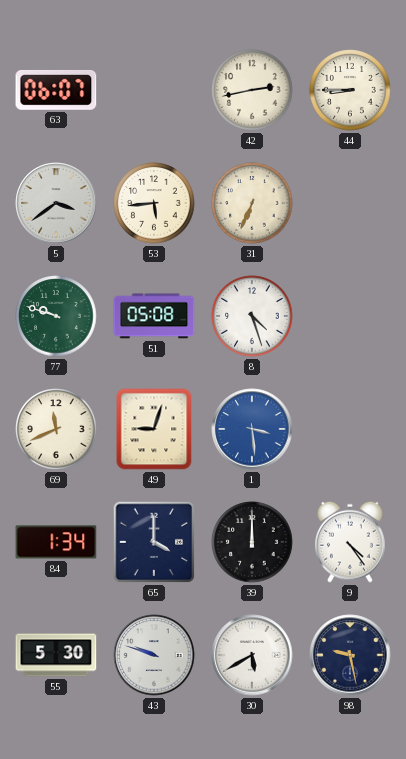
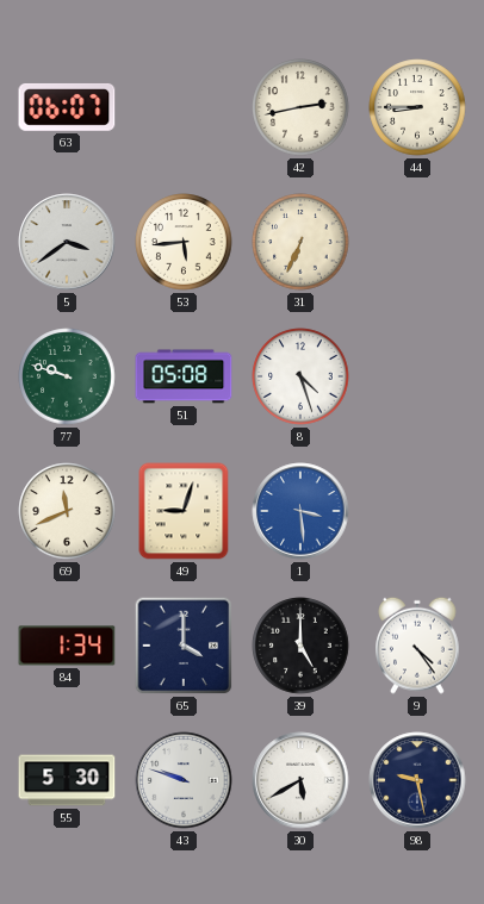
39: 12:00 -> 5:00
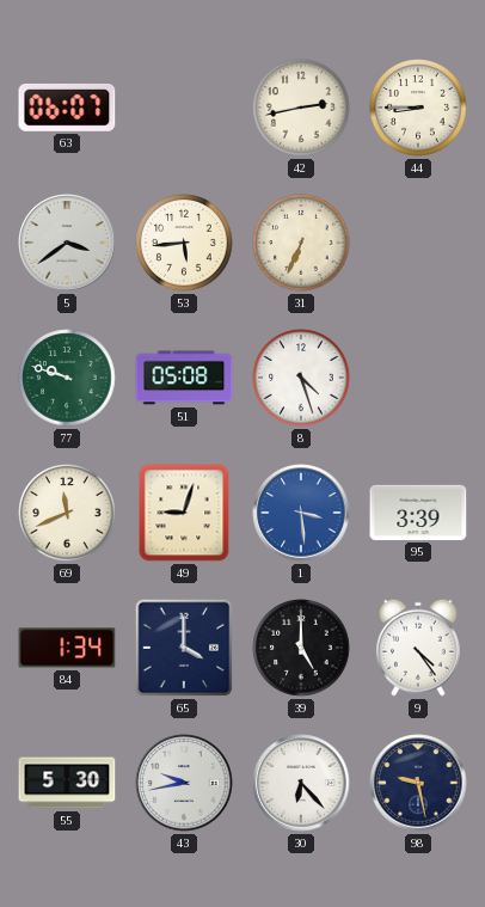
95: none -> 3:39
43: 9:48 -> 9:43
30: 5:40 -> 6:23
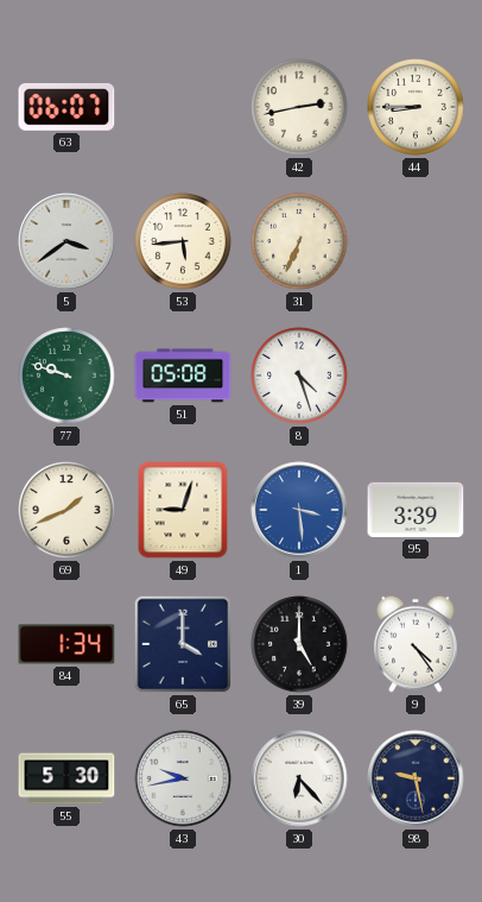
69: 11:41 -> 1:41
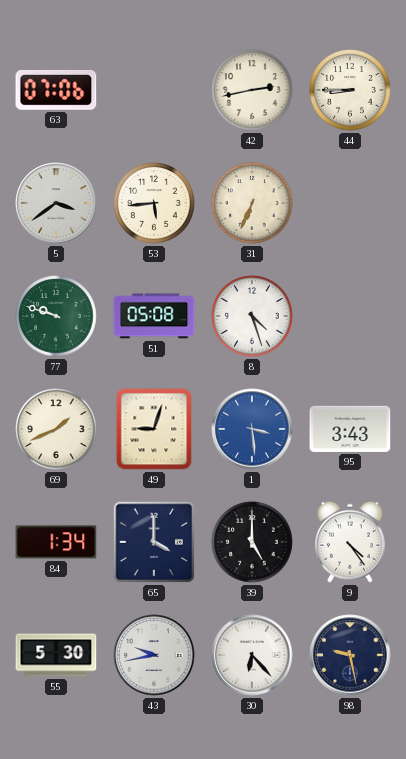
63: 06:07 -> 07:06
95: 3:39 -> 3:43
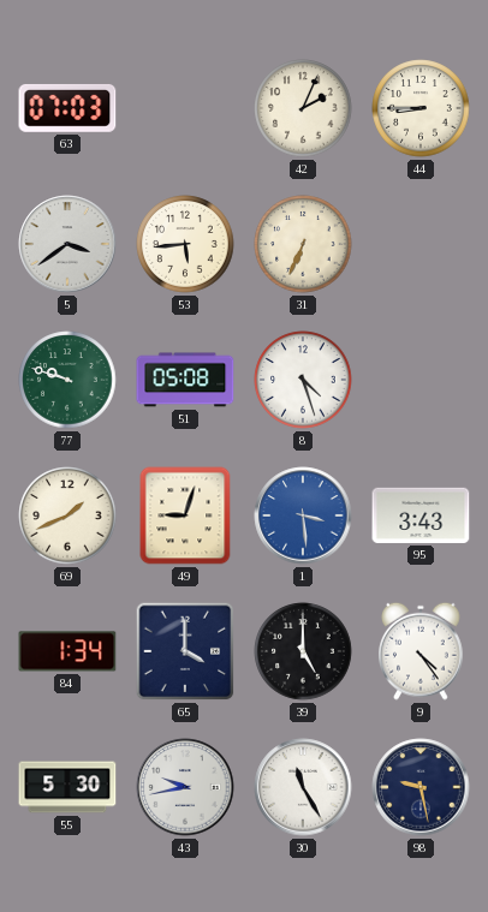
63: 07:06 -> 07:03
42: 2:43 -> 2:04
30: 6:23 -> 11:25
